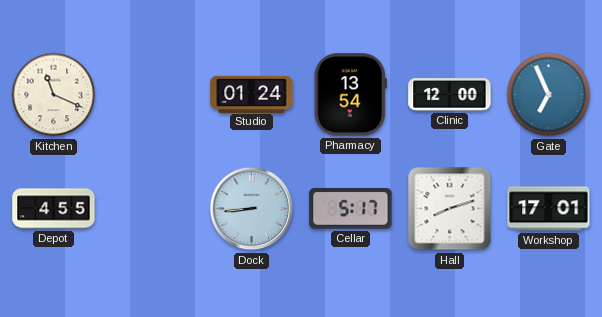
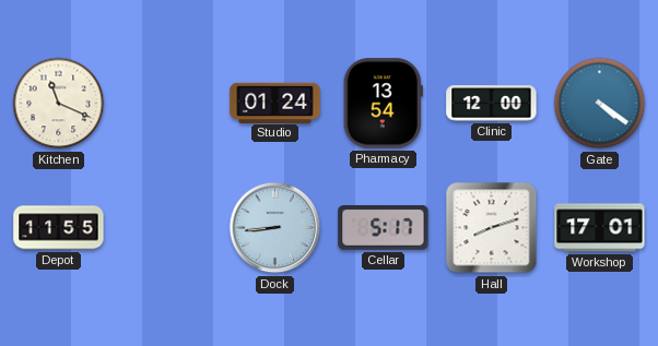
Gate: 6:56 -> 4:21
Depot: 4:55 -> 11:55
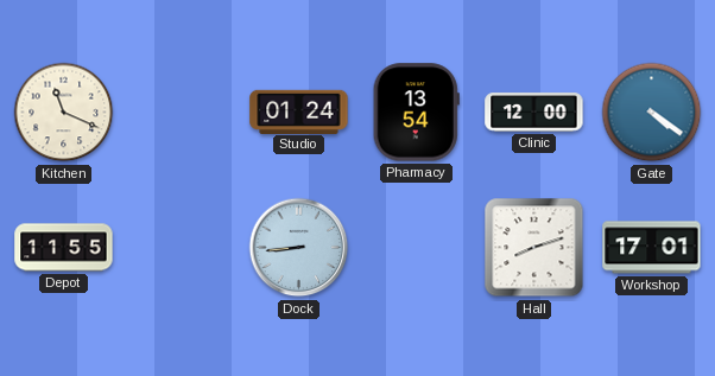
Cellar: 5:17 -> none
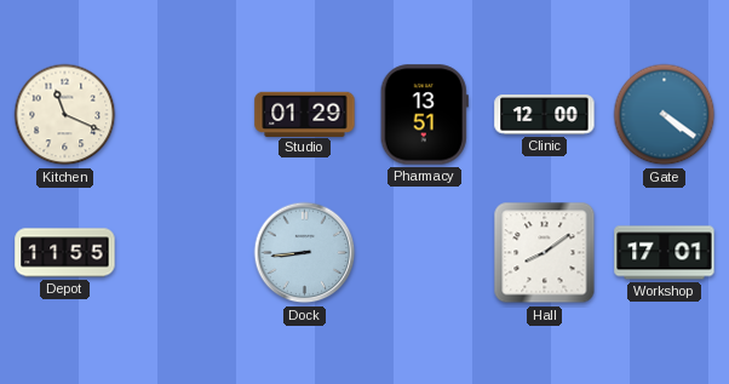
Studio: 01:24 -> 01:29
Pharmacy: 13:54 -> 13:51
Hall: 8:12 -> 8:09
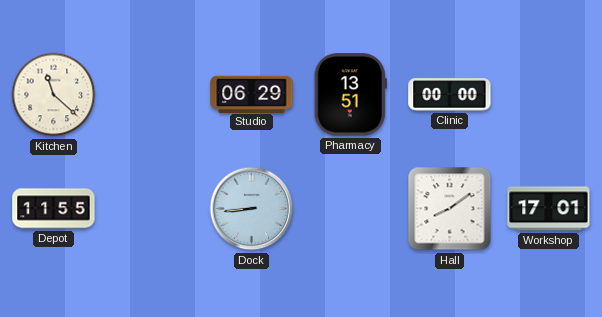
Kitchen: 11:19 -> 11:22
Studio: 01:29 -> 06:29
Clinic: 12:00 -> 00:00
Gate: 4:21 -> none
